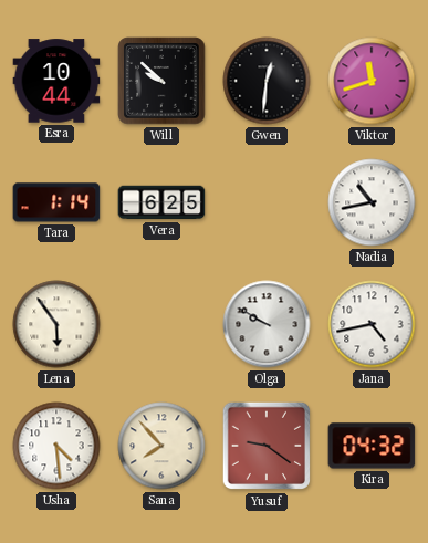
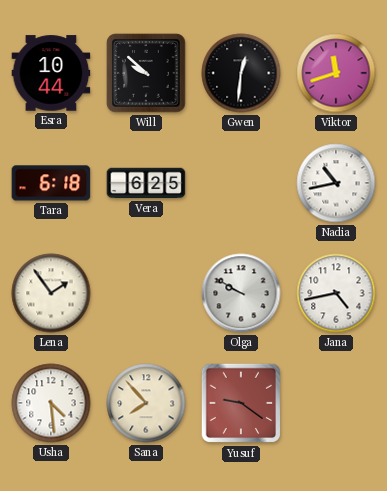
Tara: 1:14 -> 6:18
Lena: 5:54 -> 1:54
Kira: 04:32 -> none
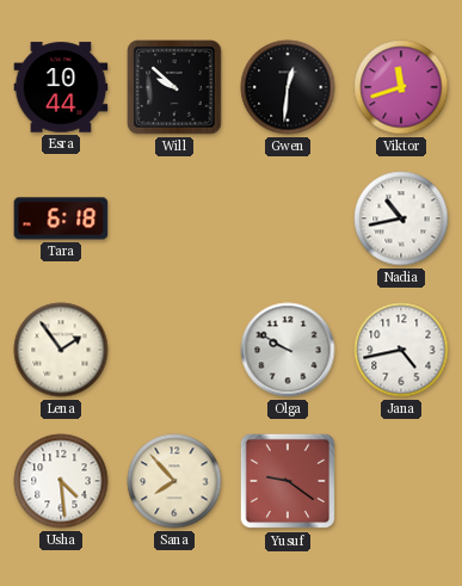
Vera: 6:25 -> none
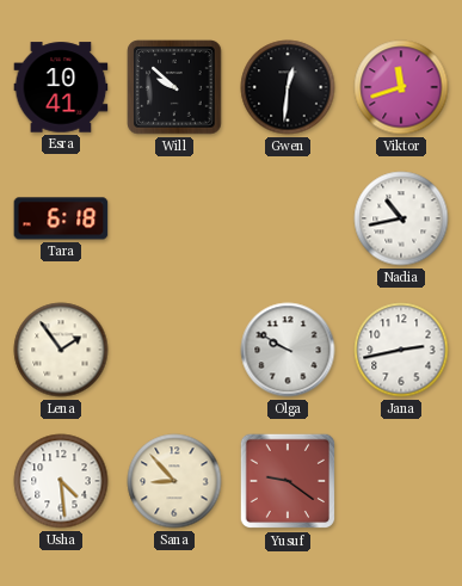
Esra: 10:44 -> 10:41
Jana: 4:43 -> 2:43
Sana: 7:53 -> 8:53
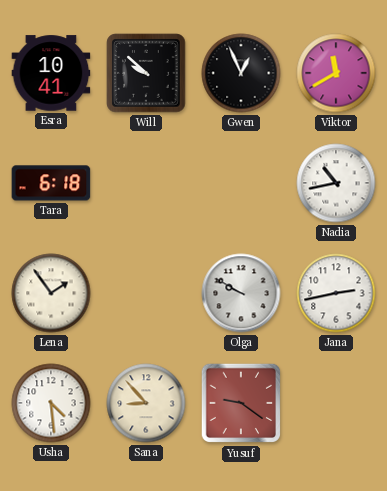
Gwen: 12:31 -> 12:56
Viktor: 11:42 -> 11:40
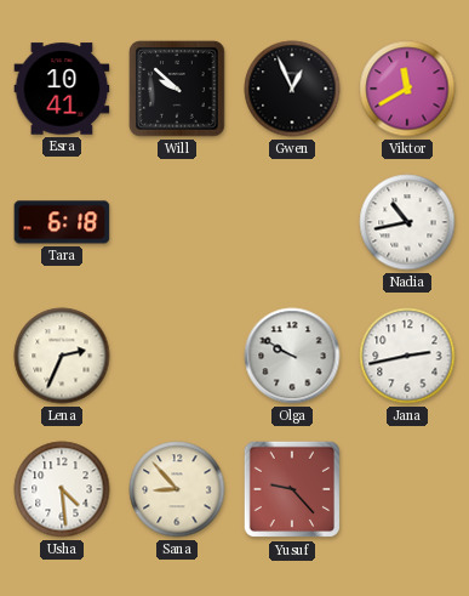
Lena: 1:54 -> 2:34
Yusuf: 9:21 -> 9:23
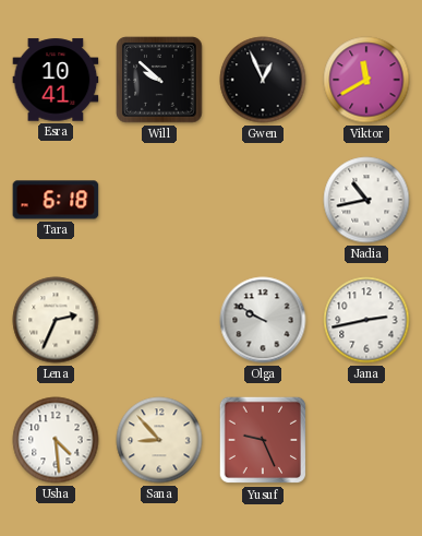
Yusuf: 9:23 -> 9:26
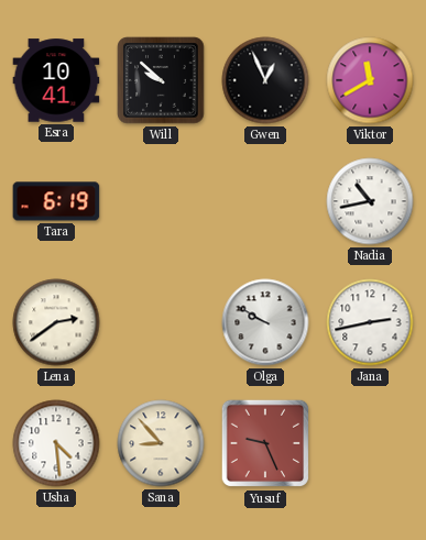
Tara: 6:18 -> 6:19
Lena: 2:34 -> 2:39
